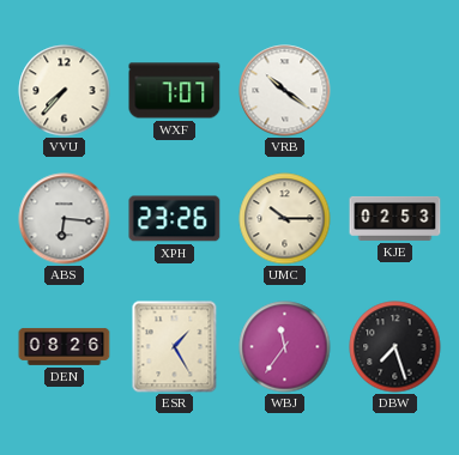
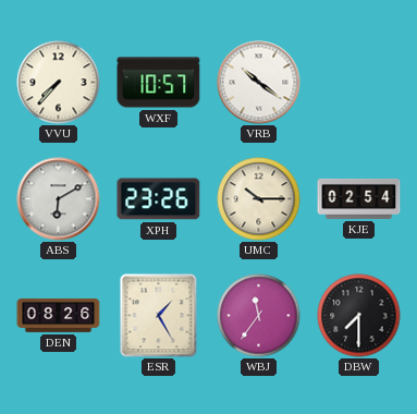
WXF: 7:07 -> 10:57
ABS: 6:16 -> 6:10
KJE: 02:53 -> 02:54
DBW: 7:27 -> 7:30
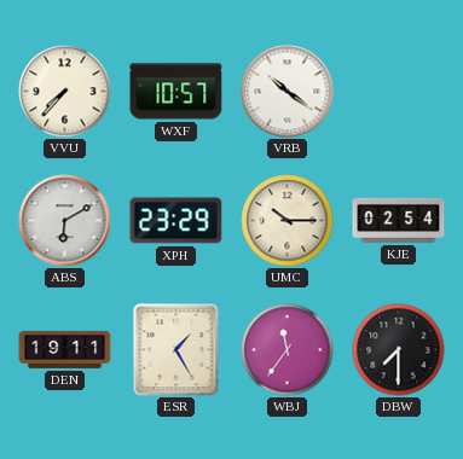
XPH: 23:26 -> 23:29
DEN: 08:26 -> 19:11
